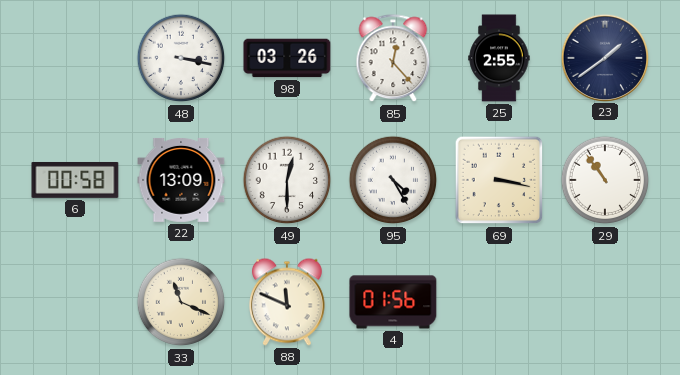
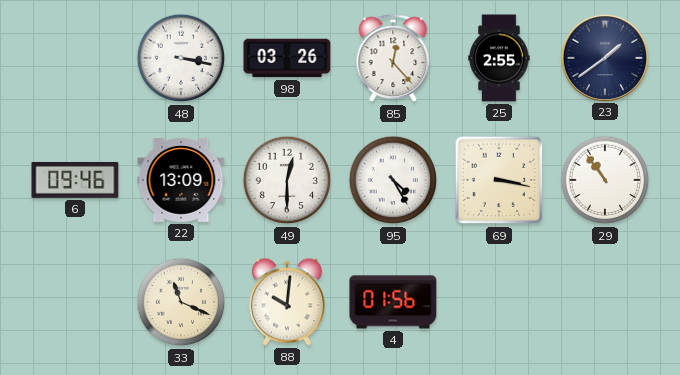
6: 00:58 -> 09:46
88: 11:49 -> 10:01
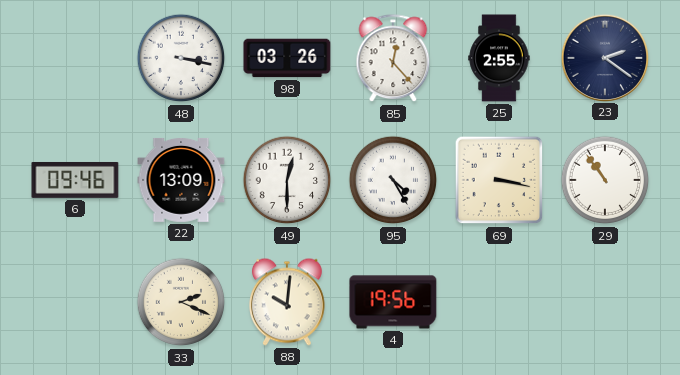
23: 1:39 -> 2:21
33: 11:19 -> 2:19
4: 01:56 -> 19:56
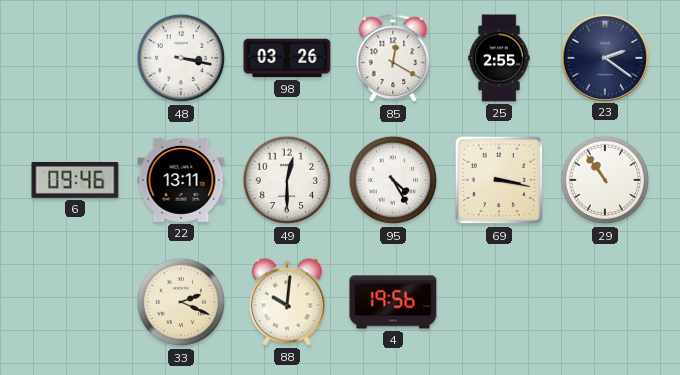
85: 12:23 -> 12:20
22: 13:09 -> 13:11
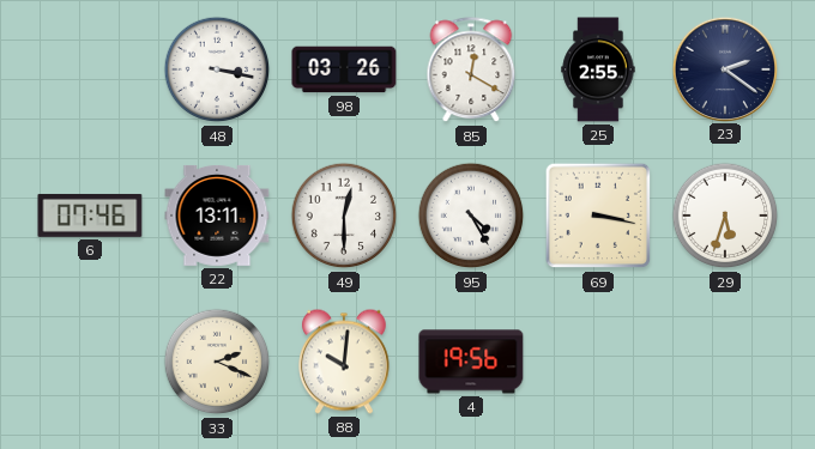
6: 09:46 -> 07:46
29: 10:54 -> 5:33
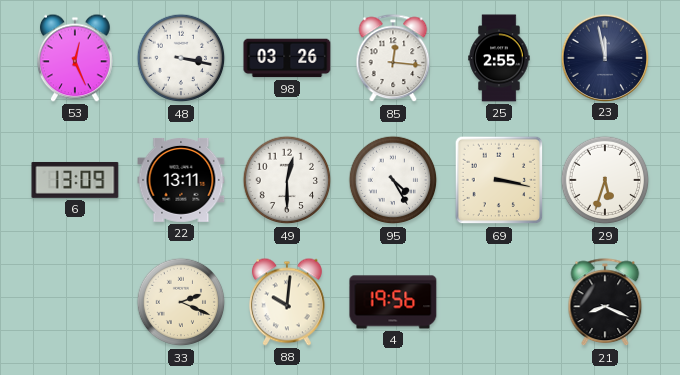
53: none -> 12:26
85: 12:20 -> 12:16
23: 2:21 -> 11:58
6: 07:46 -> 13:09
21: none -> 8:19
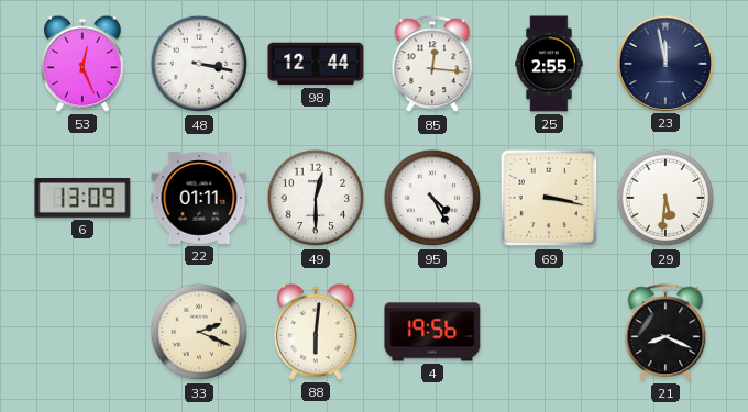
98: 03:26 -> 12:44
22: 13:11 -> 01:11
29: 5:33 -> 5:31
88: 10:01 -> 6:01
